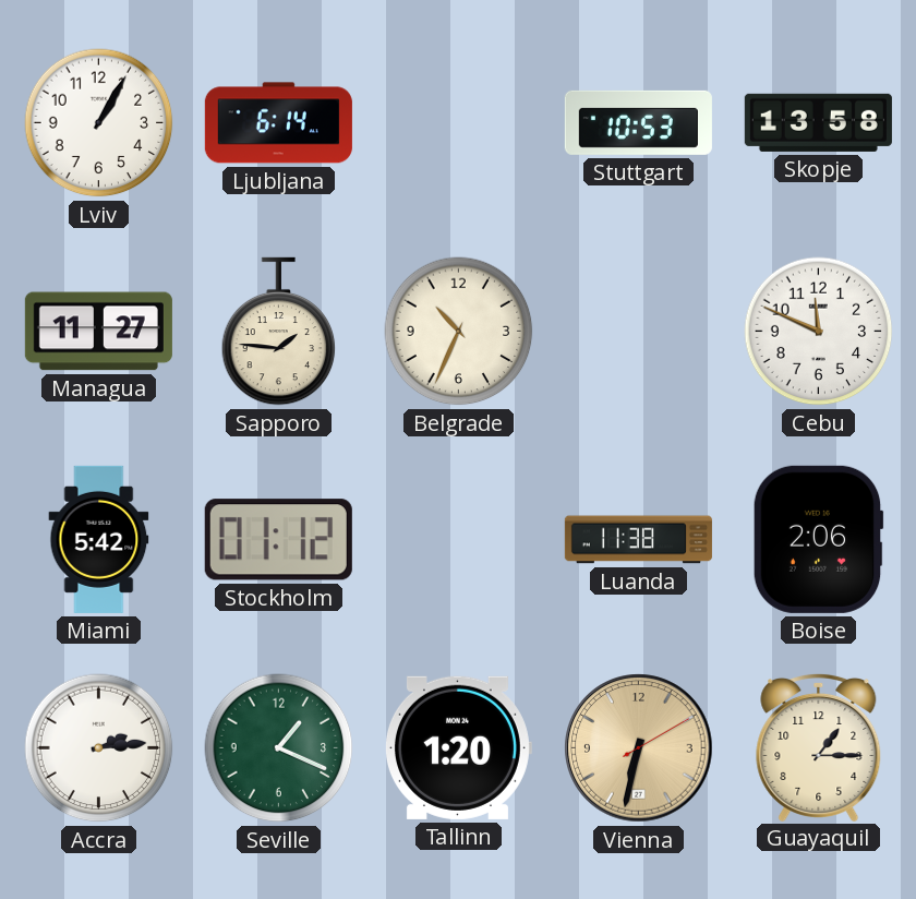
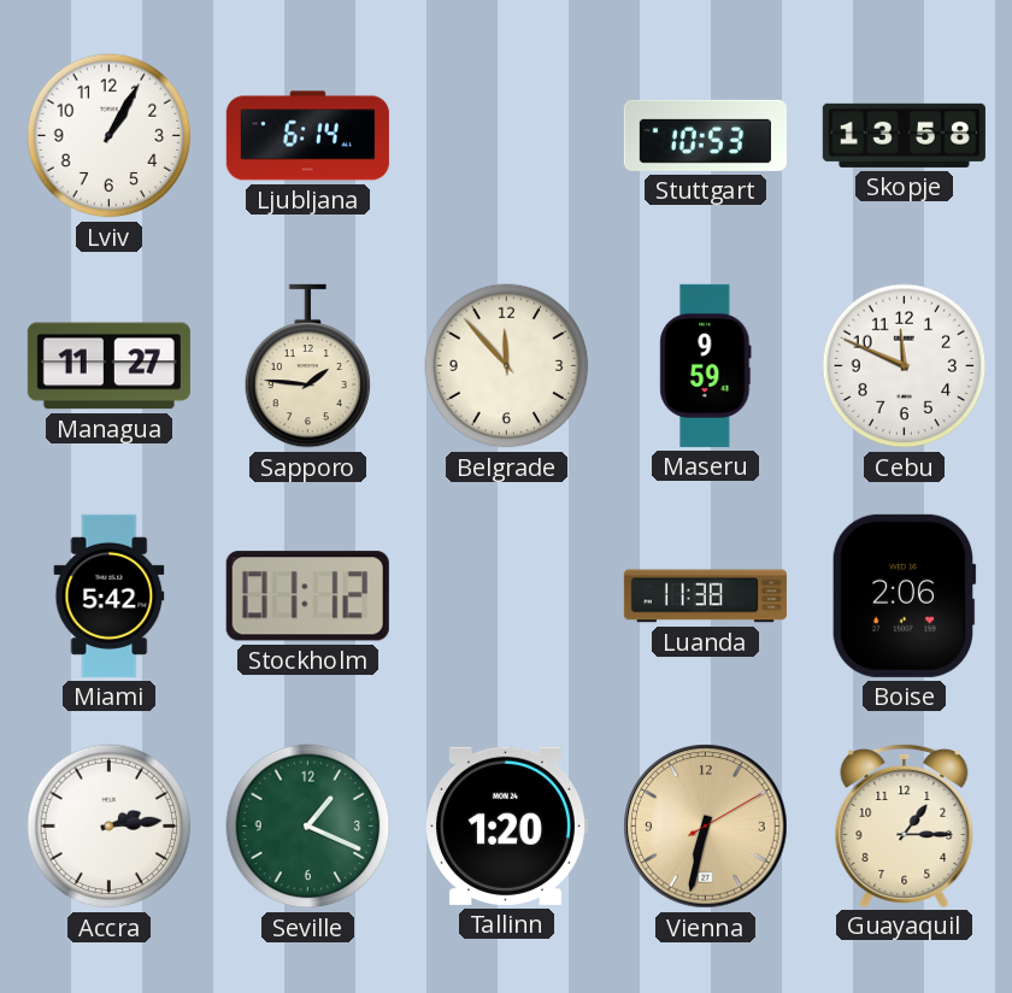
Belgrade: 10:34 -> 11:53
Maseru: none -> 9:59
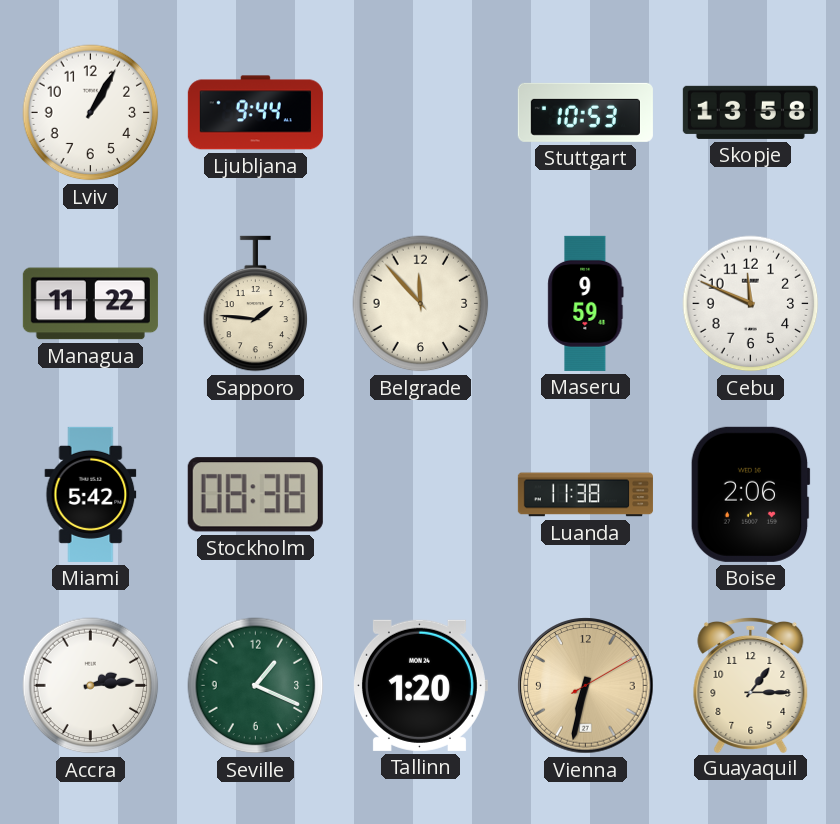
Ljubljana: 6:14 -> 9:44
Managua: 11:27 -> 11:22
Stockholm: 01:12 -> 08:38
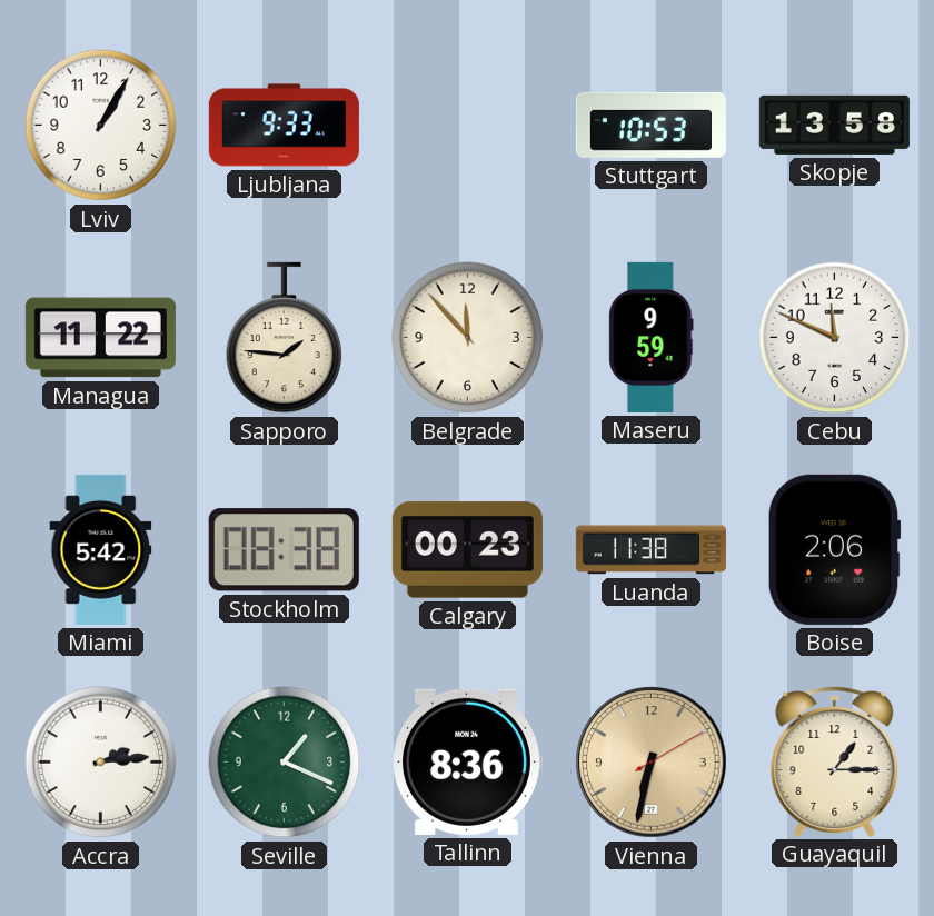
Ljubljana: 9:44 -> 9:33
Calgary: none -> 00:23
Tallinn: 1:20 -> 8:36
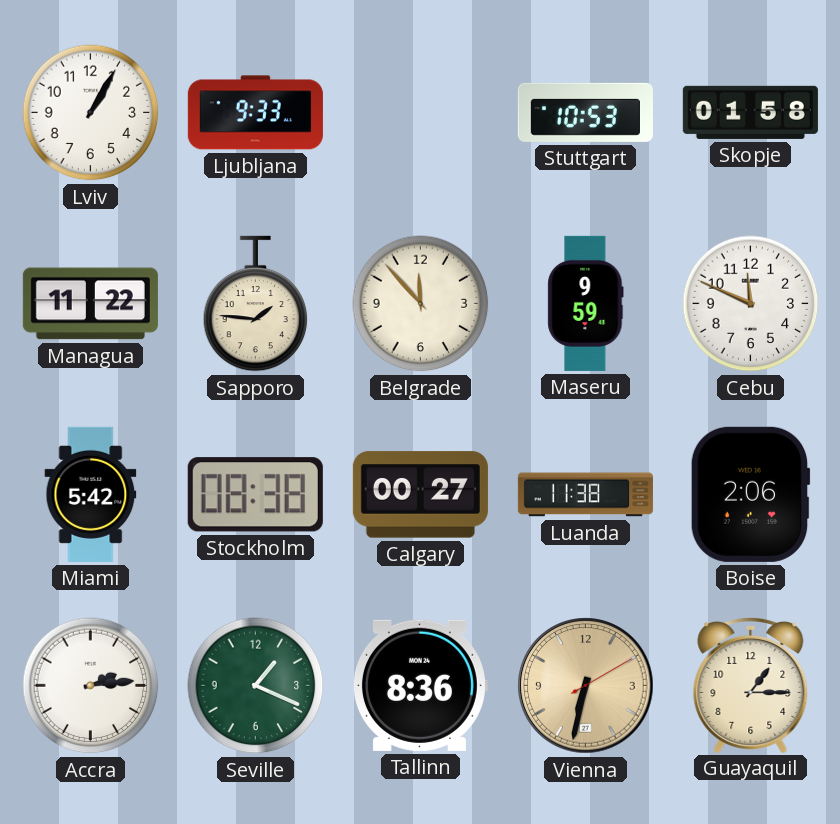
Skopje: 13:58 -> 01:58
Calgary: 00:23 -> 00:27
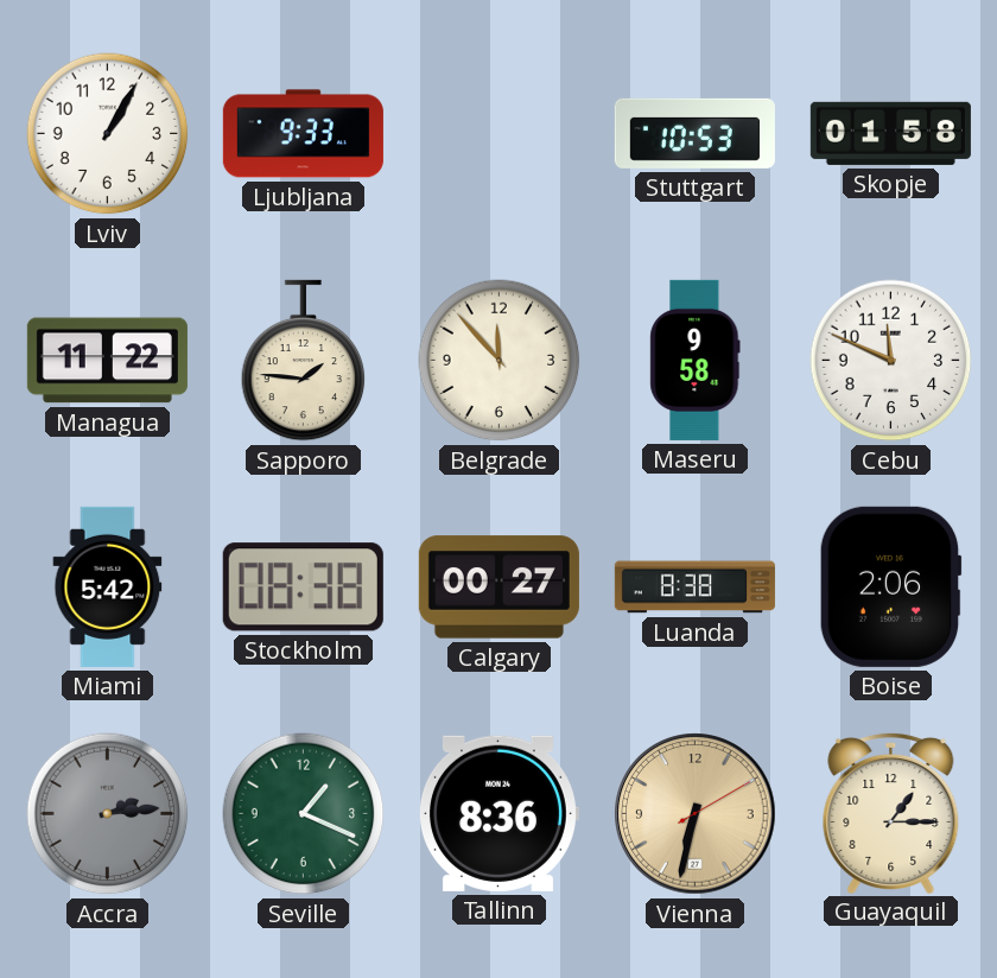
Maseru: 9:59 -> 9:58
Luanda: 11:38 -> 8:38
Accra dial: white -> grey
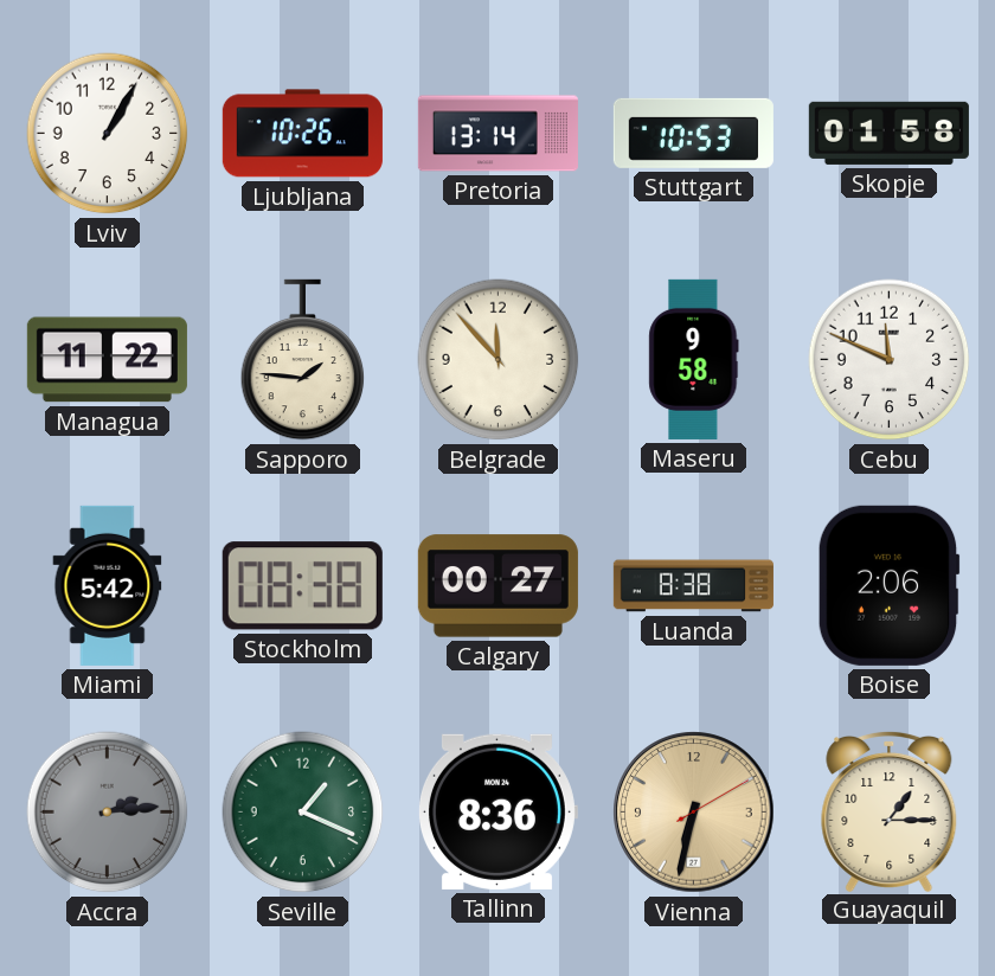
Ljubljana: 9:33 -> 10:26
Pretoria: none -> 13:14
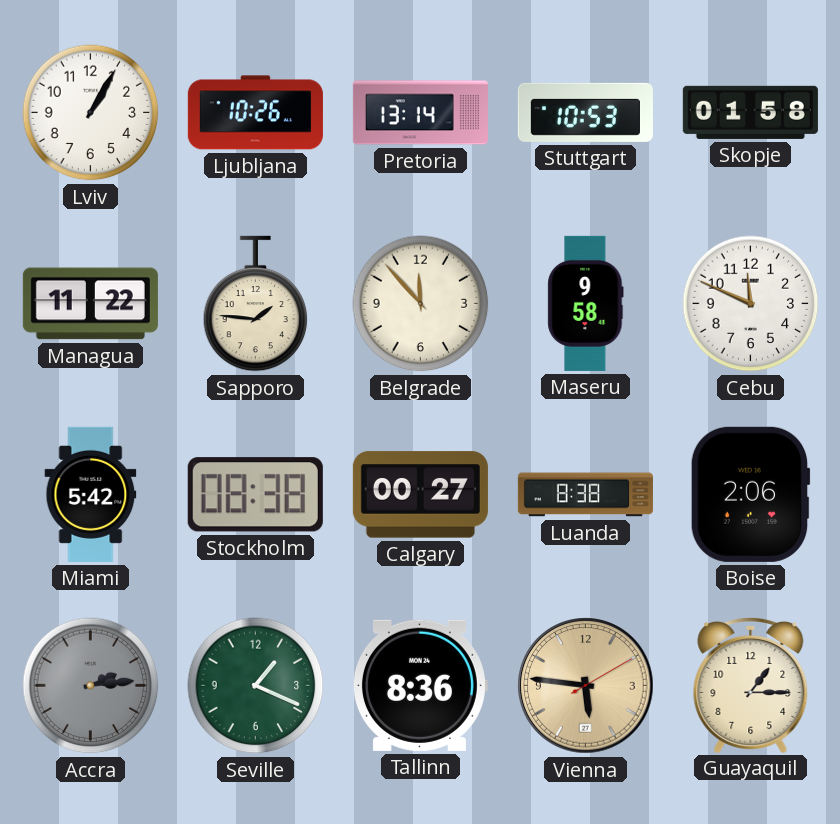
Vienna: 6:32 -> 5:46
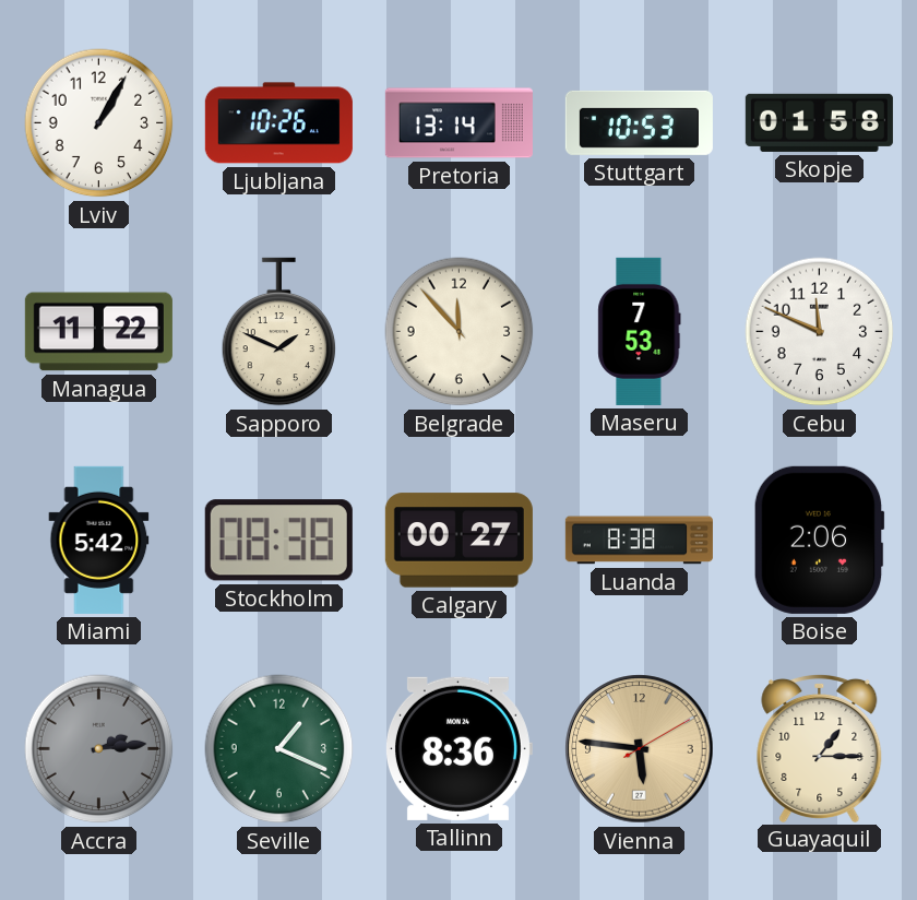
Sapporo: 1:46 -> 1:49
Maseru: 9:58 -> 7:53
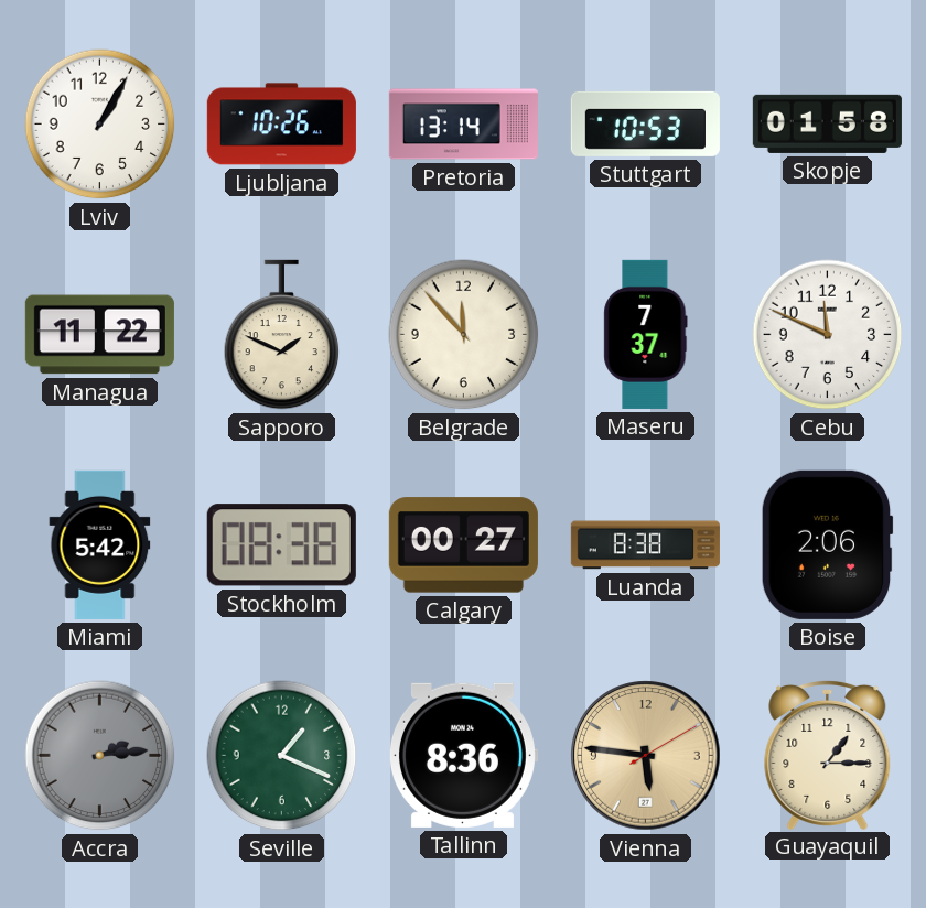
Maseru: 7:53 -> 7:37
